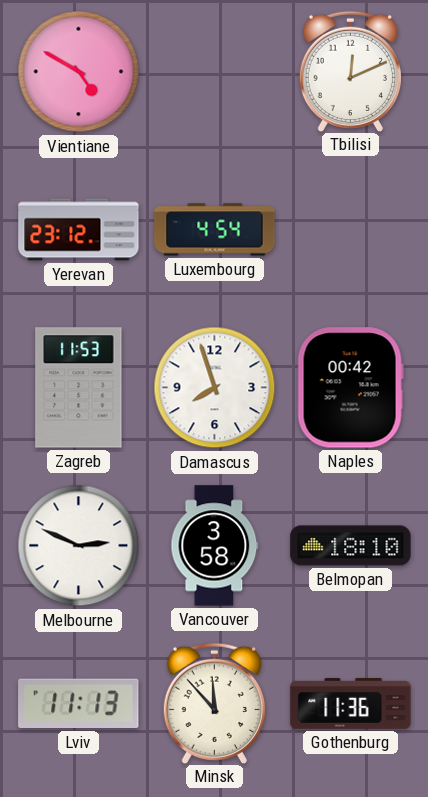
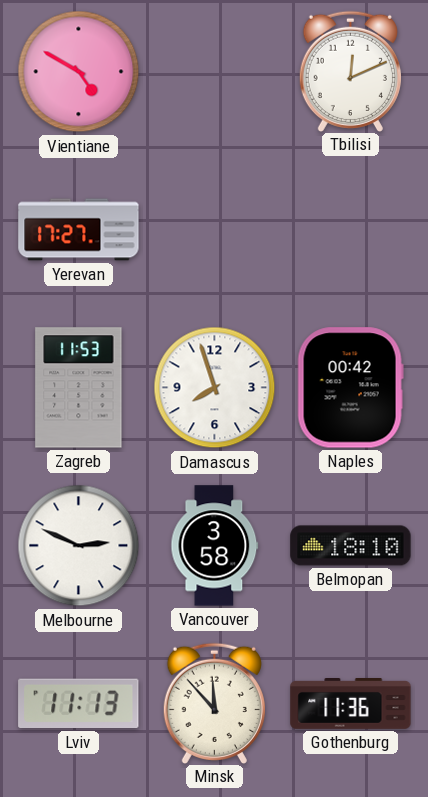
Yerevan: 23:12 -> 17:27
Luxembourg: 4:54 -> none
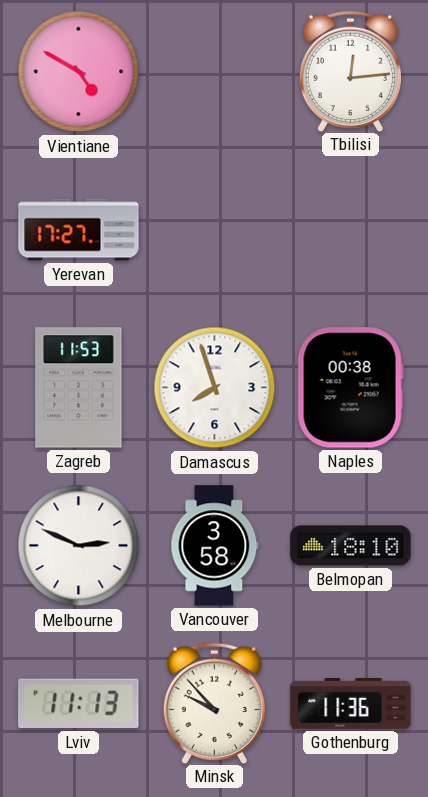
Tbilisi: 12:11 -> 12:14
Naples: 00:42 -> 00:38
Minsk: 11:53 -> 9:53
